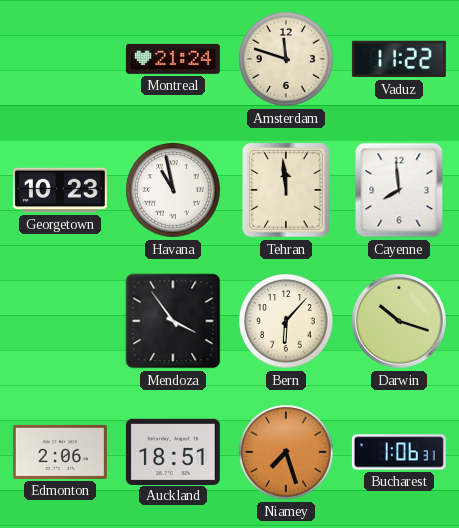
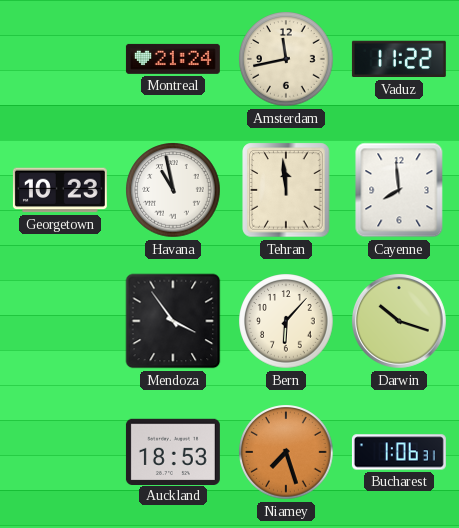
Amsterdam: 11:48 -> 11:43
Edmonton: 2:06 -> none
Auckland: 18:51 -> 18:53
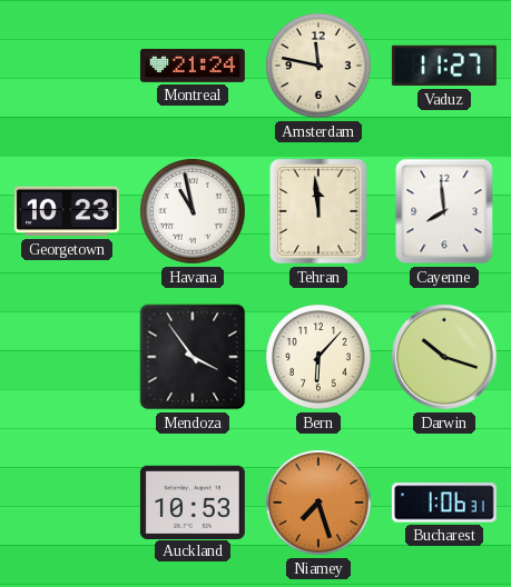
Amsterdam: 11:43 -> 11:47
Vaduz: 11:22 -> 11:27
Auckland: 18:53 -> 10:53
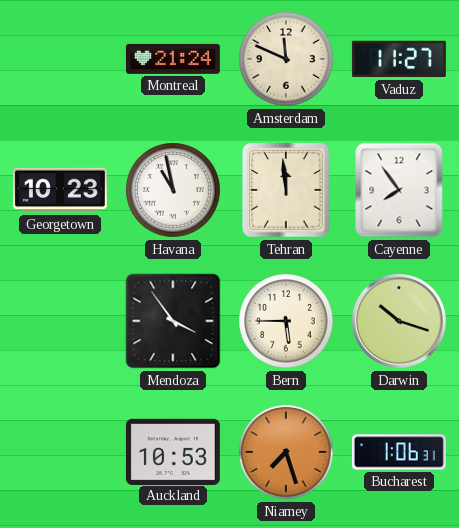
Amsterdam: 11:47 -> 11:49
Cayenne: 7:59 -> 7:54
Bern: 6:07 -> 5:45
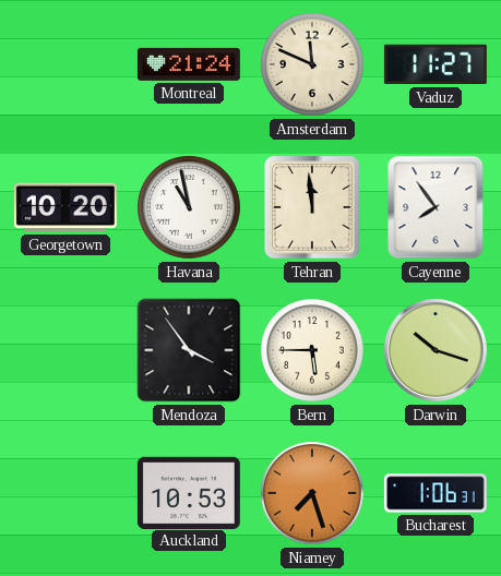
Georgetown: 10:23 -> 10:20
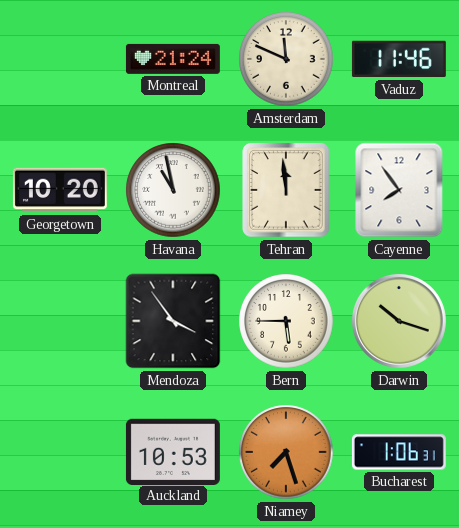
Vaduz: 11:27 -> 11:46
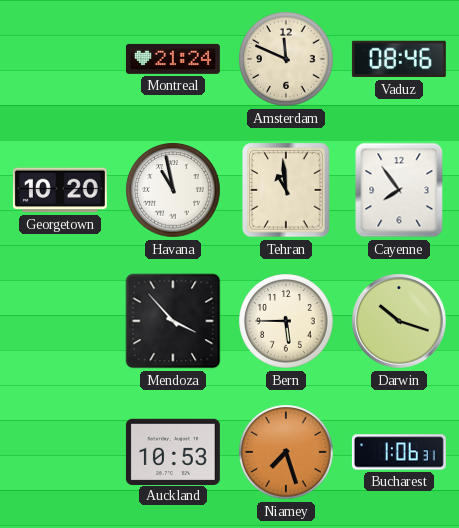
Vaduz: 11:46 -> 08:46
Tehran: 11:59 -> 10:59
Mendoza: 3:54 -> 3:53
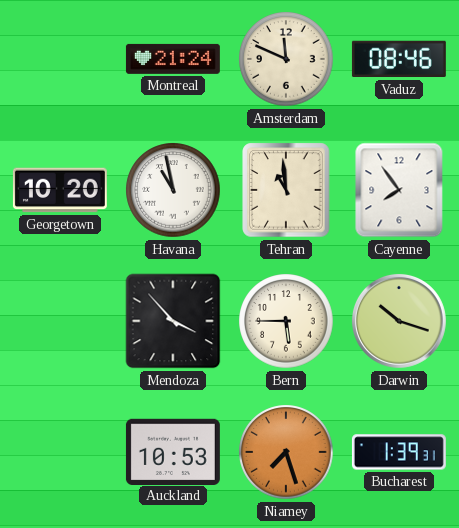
Bucharest: 1:06 -> 1:39
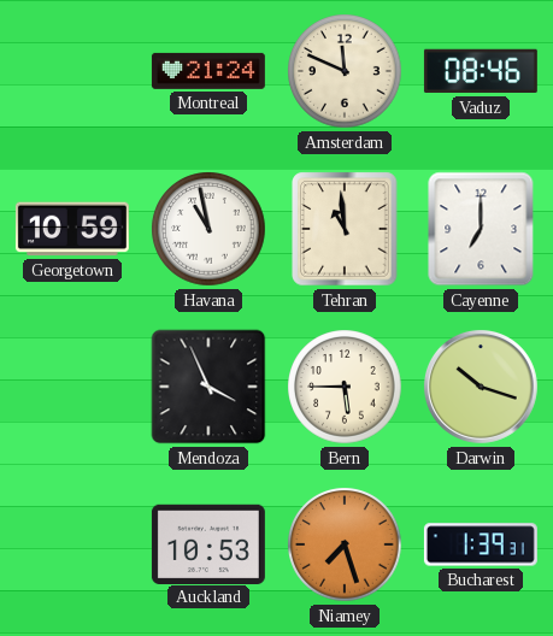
Georgetown: 10:20 -> 10:59
Cayenne: 7:54 -> 7:00
Mendoza: 3:53 -> 3:56
